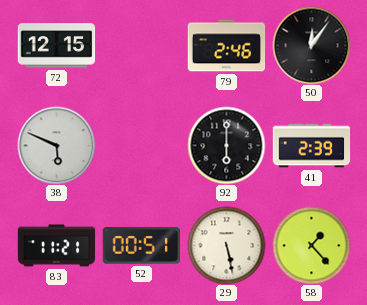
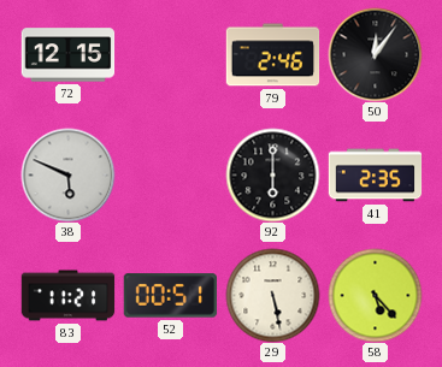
41: 2:39 -> 2:35
58: 1:23 -> 5:23
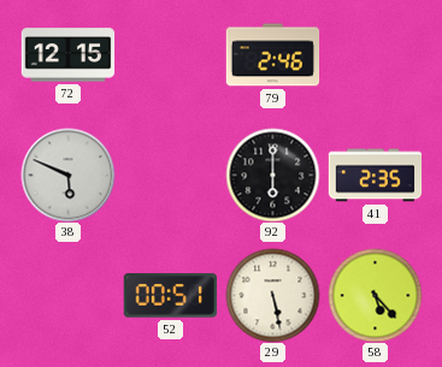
50: 12:06 -> none
83: 11:21 -> none
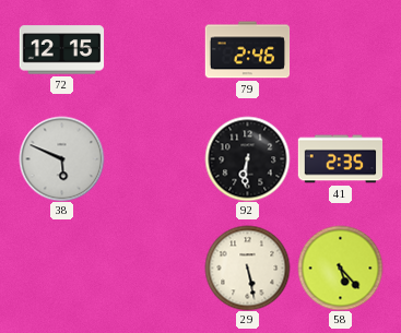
92: 6:00 -> 6:31
52: 00:51 -> none
